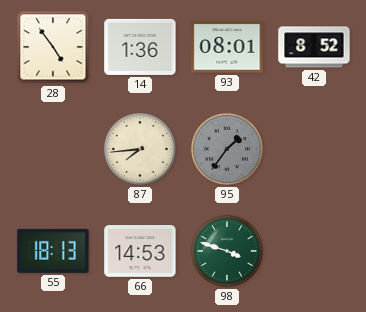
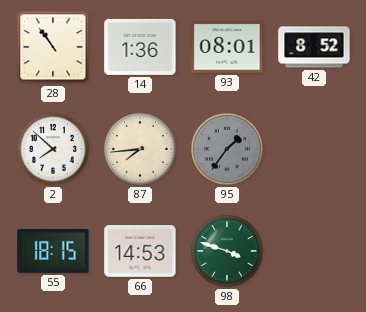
28: 4:54 -> 10:54
2: none -> 7:52
55: 18:13 -> 18:15
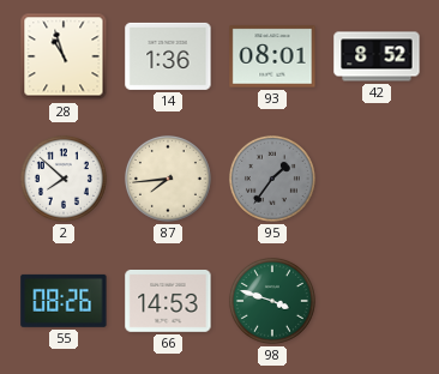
28: 10:54 -> 10:57
55: 18:15 -> 08:26
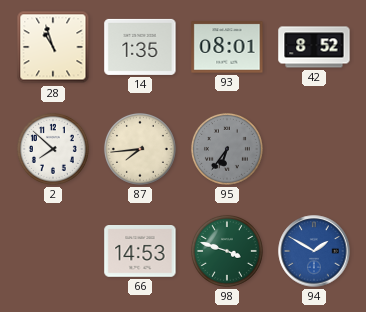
14: 1:36 -> 1:35
95: 1:36 -> 6:36
55: 08:26 -> none
94: none -> 1:50
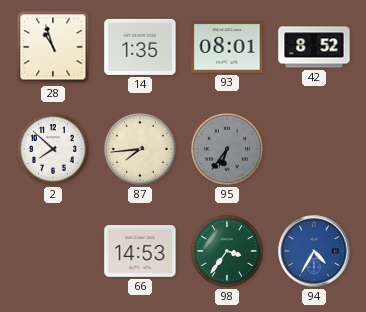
98: 3:48 -> 3:36
94: 1:50 -> 4:35
